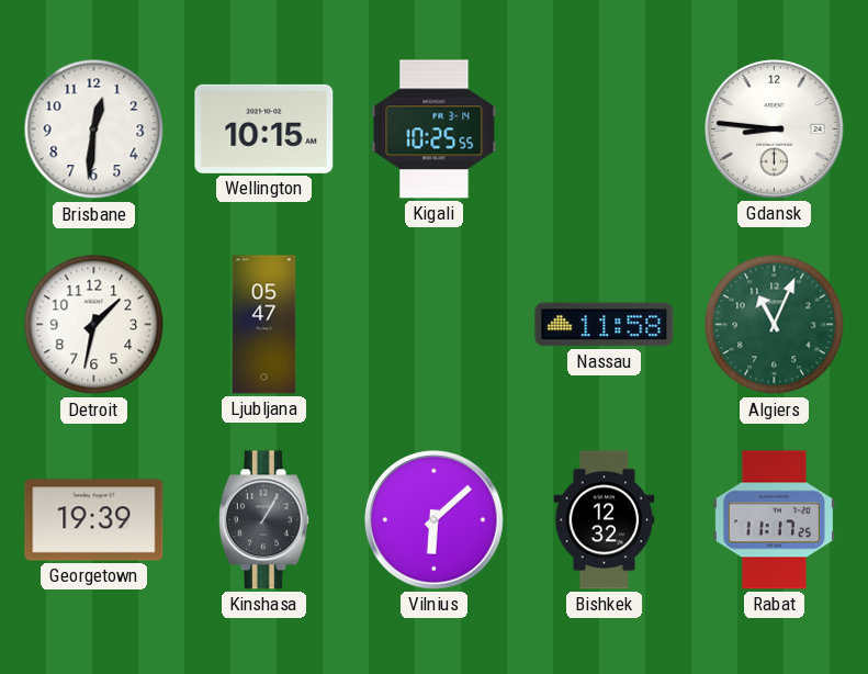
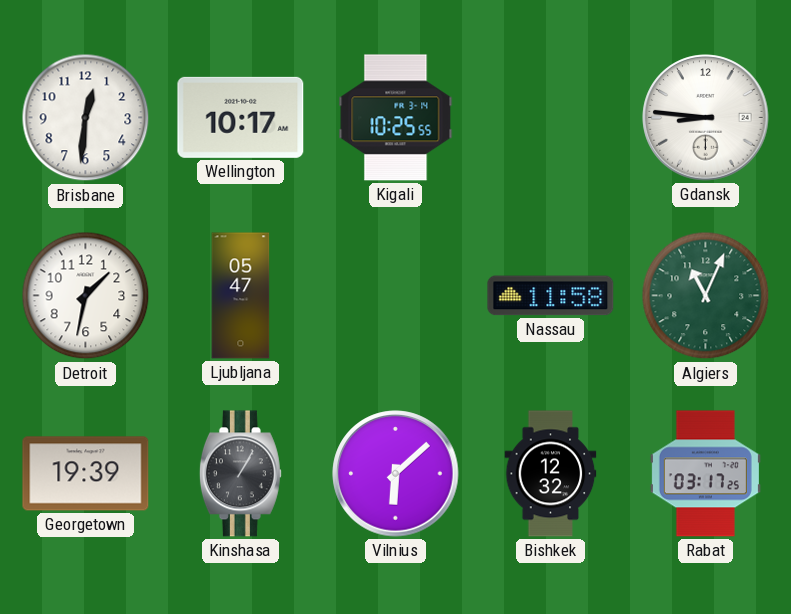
Wellington: 10:15 -> 10:17
Rabat: 11:17 -> 03:17
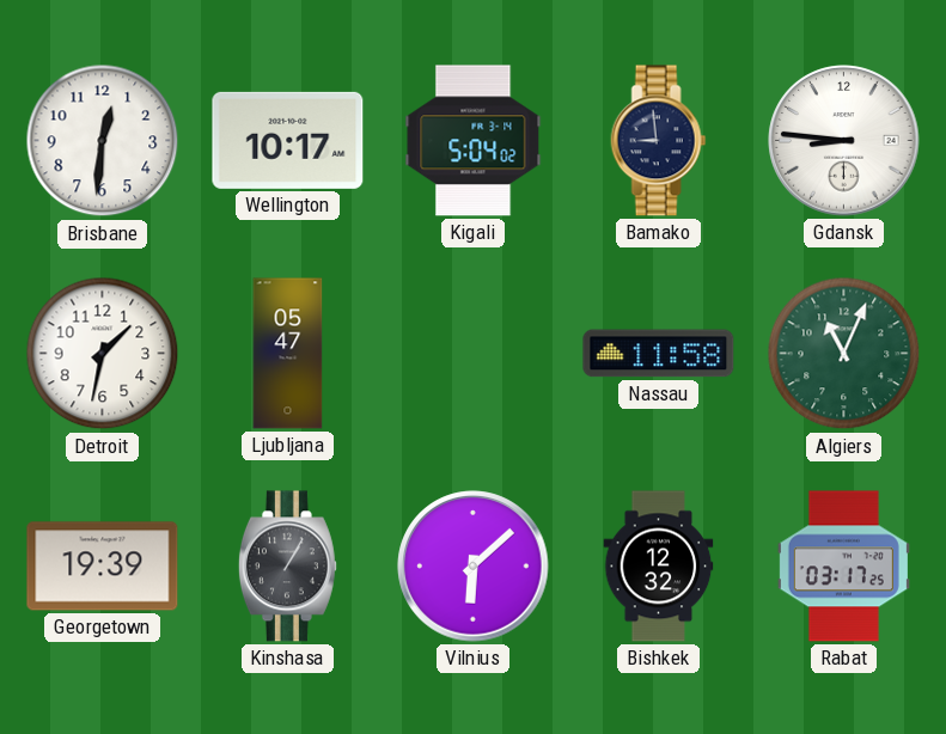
Kigali: 10:25 -> 5:04
Bamako: none -> 8:59
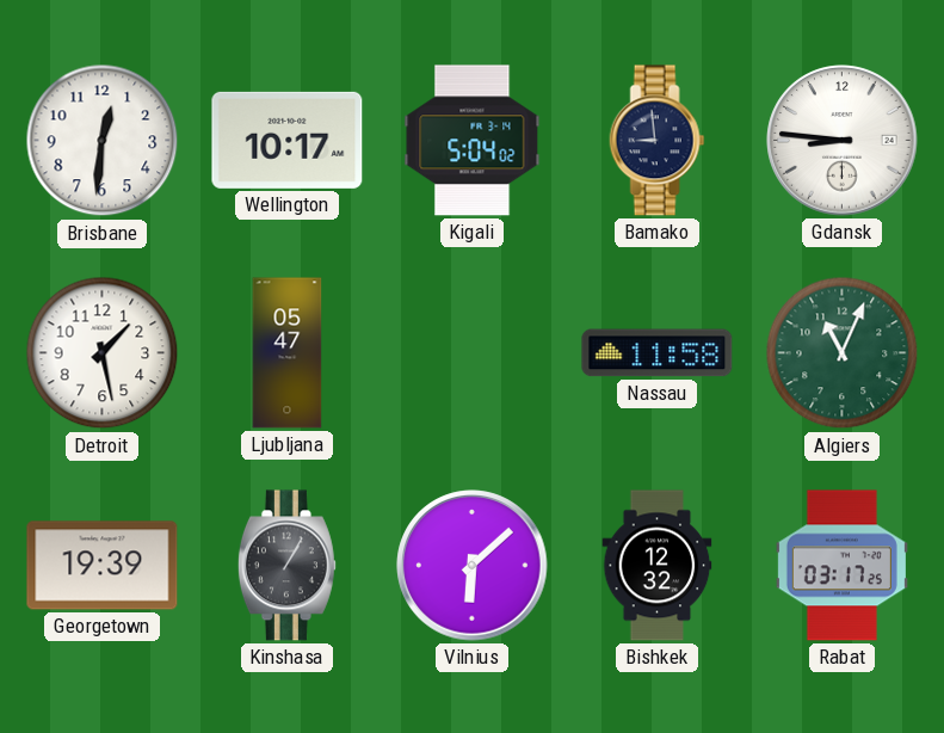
Detroit: 1:32 -> 1:28
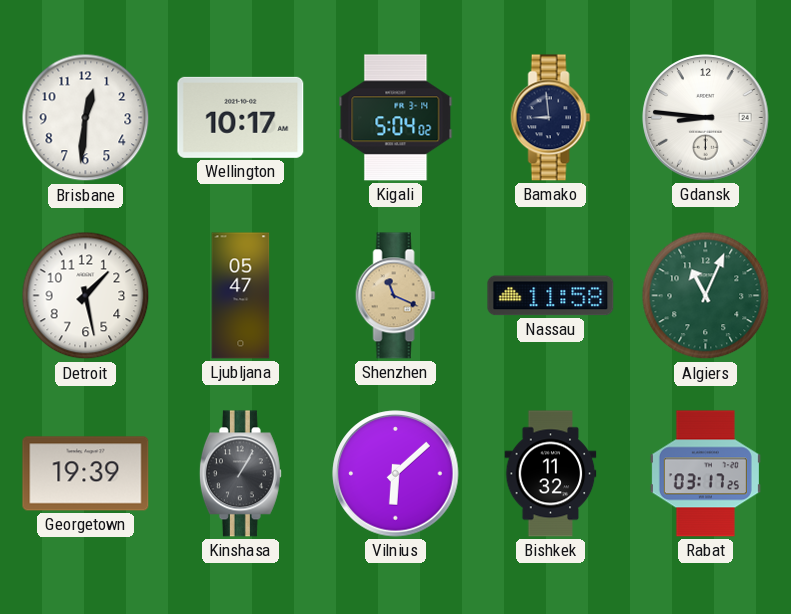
Shenzhen: none -> 11:19
Bishkek: 12:32 -> 11:32
